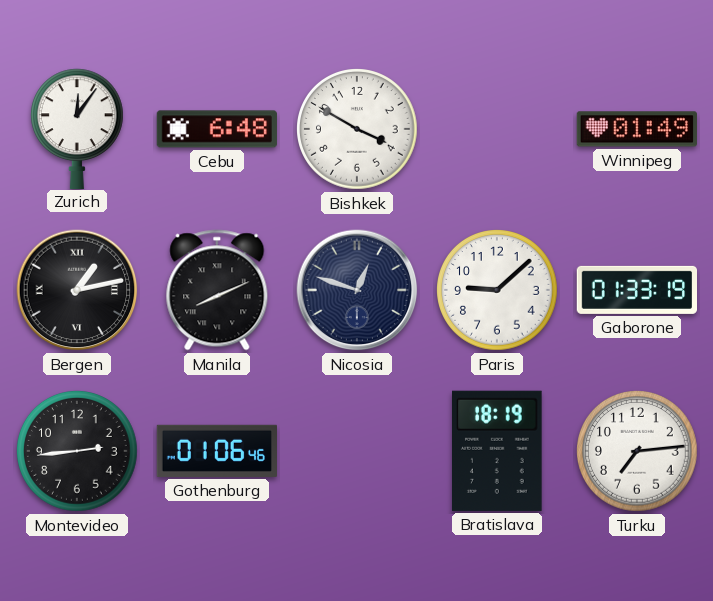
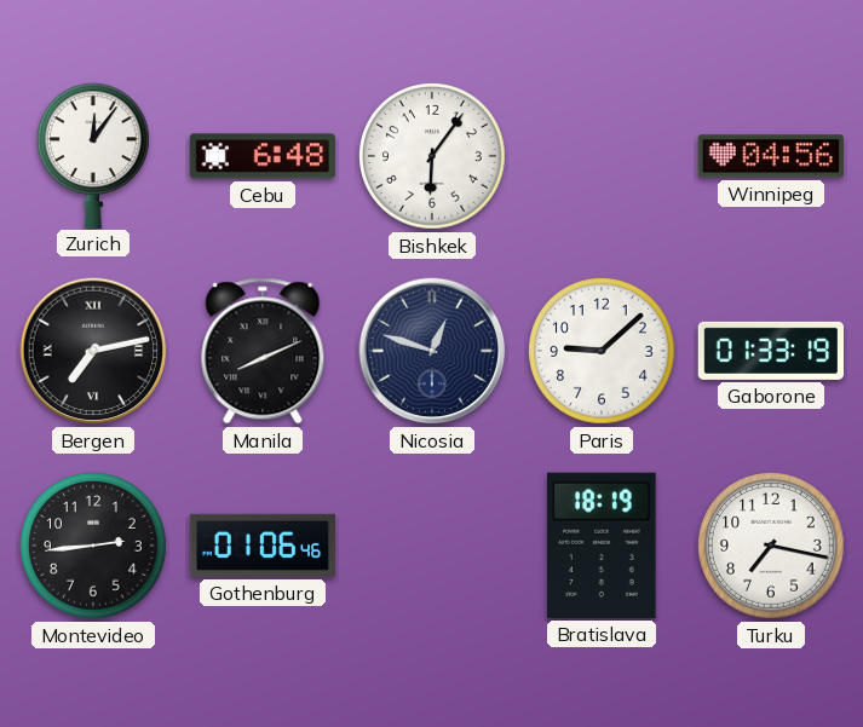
Bishkek: 3:50 -> 6:06
Winnipeg: 01:49 -> 04:56
Bergen: 1:13 -> 7:13
Turku: 7:14 -> 7:17
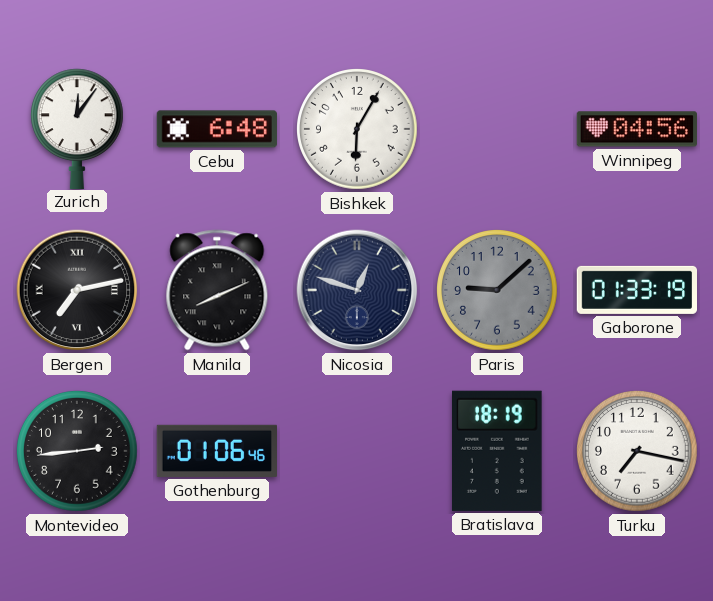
Bishkek: 6:06 -> 6:05
Paris dial: white -> grey
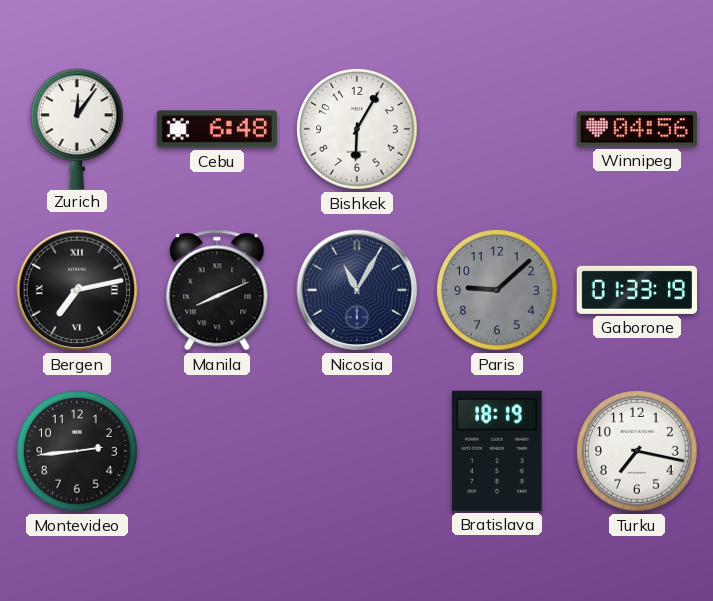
Nicosia: 12:48 -> 11:05
Gothenburg: 01:06 -> none
